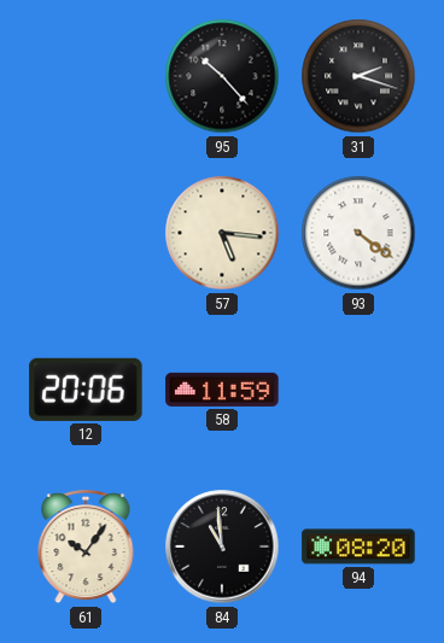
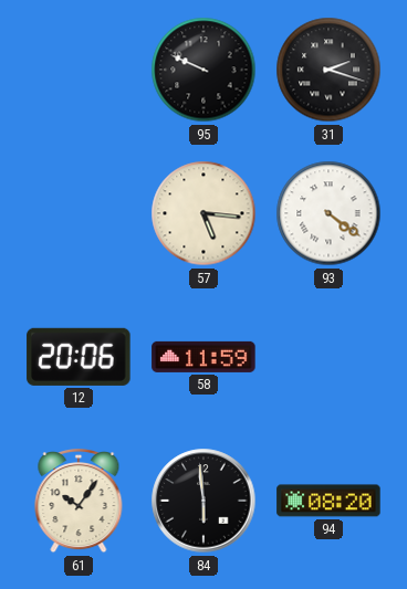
95: 10:23 -> 9:49
84: 10:59 -> 5:59
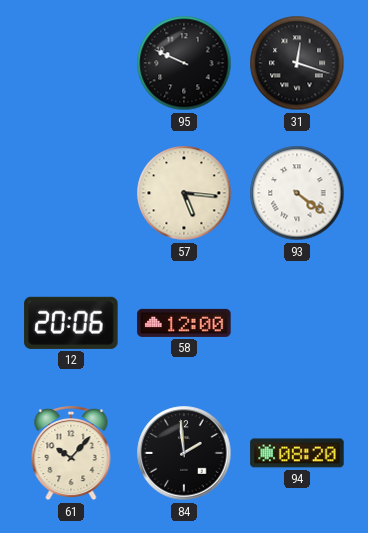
31: 2:18 -> 12:18
58: 11:59 -> 12:00
61: 10:06 -> 10:07
84: 5:59 -> 1:59
